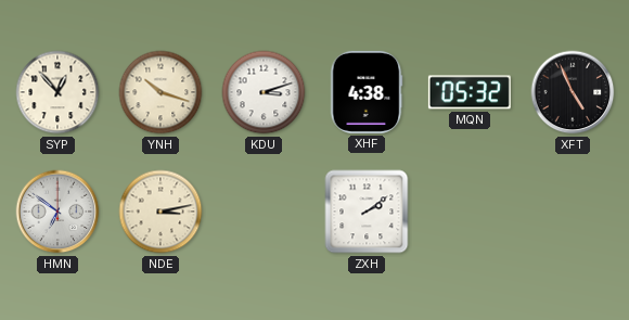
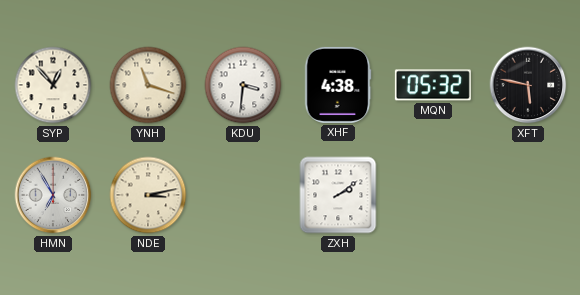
YNH: 10:18 -> 11:18
KDU: 3:12 -> 3:31
XFT: 4:56 -> 5:47
HMN: 6:51 -> 6:55
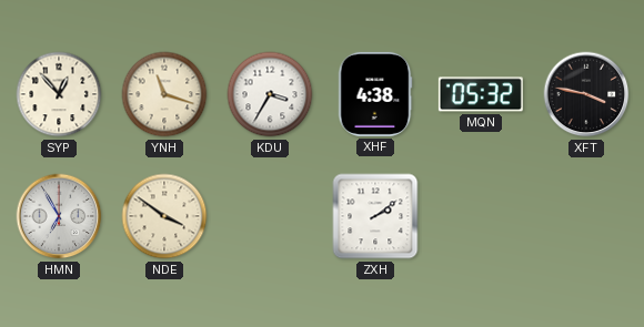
KDU: 3:31 -> 3:35
XFT: 5:47 -> 3:47
NDE: 3:13 -> 3:51
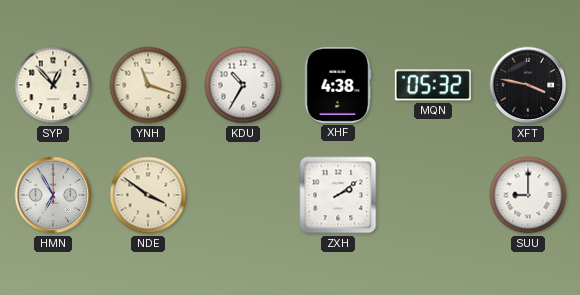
KDU: 3:35 -> 10:35
SUU: none -> 9:00
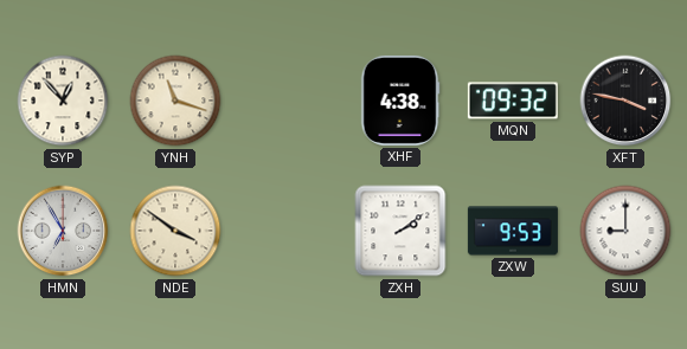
KDU: 10:35 -> none
MQN: 05:32 -> 09:32
ZXW: none -> 9:53
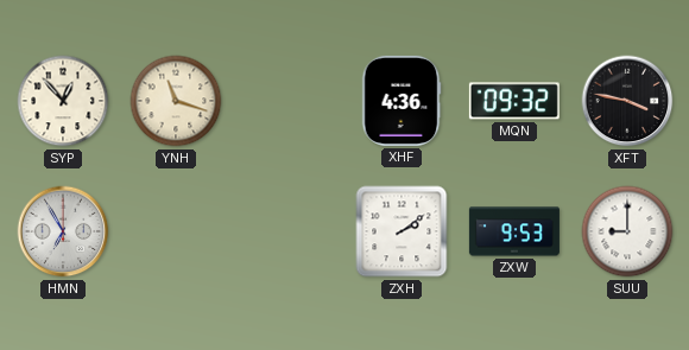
XHF: 4:38 -> 4:36
NDE: 3:51 -> none
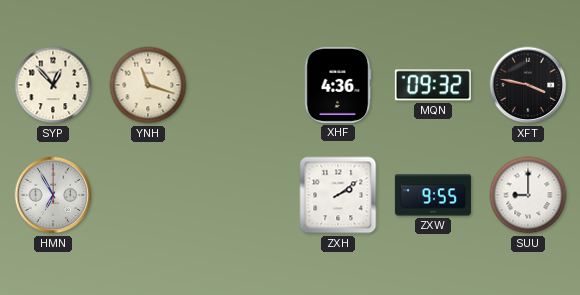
ZXW: 9:53 -> 9:55
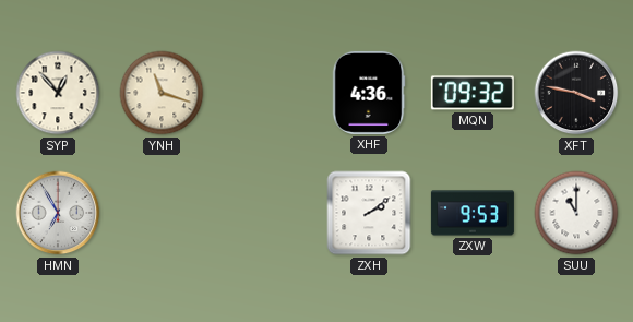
ZXW: 9:55 -> 9:53
SUU: 9:00 -> 11:00
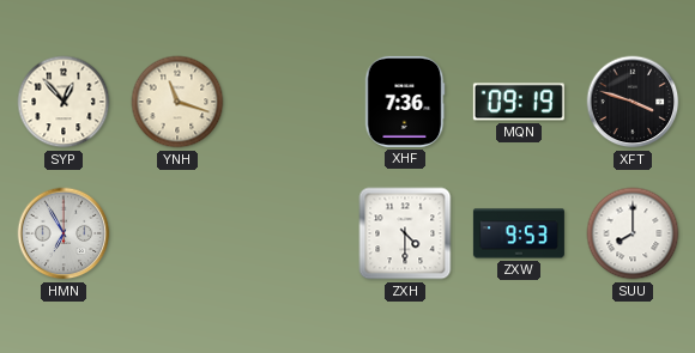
XHF: 4:36 -> 7:36
MQN: 09:32 -> 09:19
XFT: 3:47 -> 3:48
ZXH: 2:09 -> 4:30
SUU: 11:00 -> 8:00
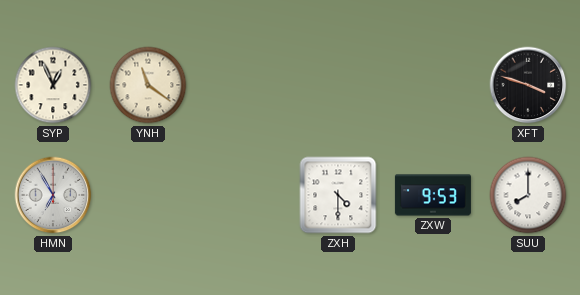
SYP: 12:53 -> 12:56
YNH: 11:18 -> 11:21
XHF: 7:36 -> none
MQN: 09:19 -> none
